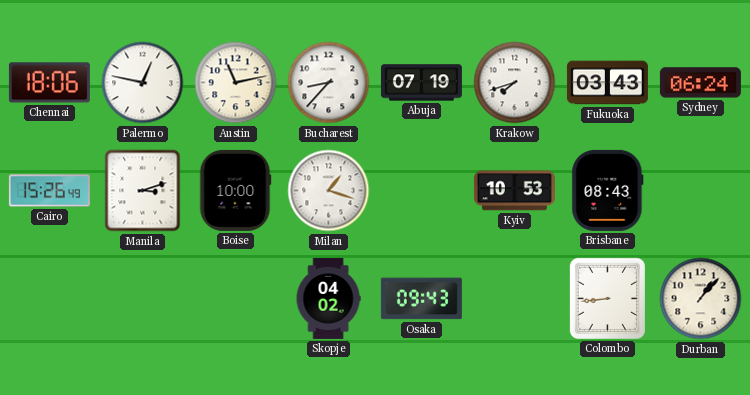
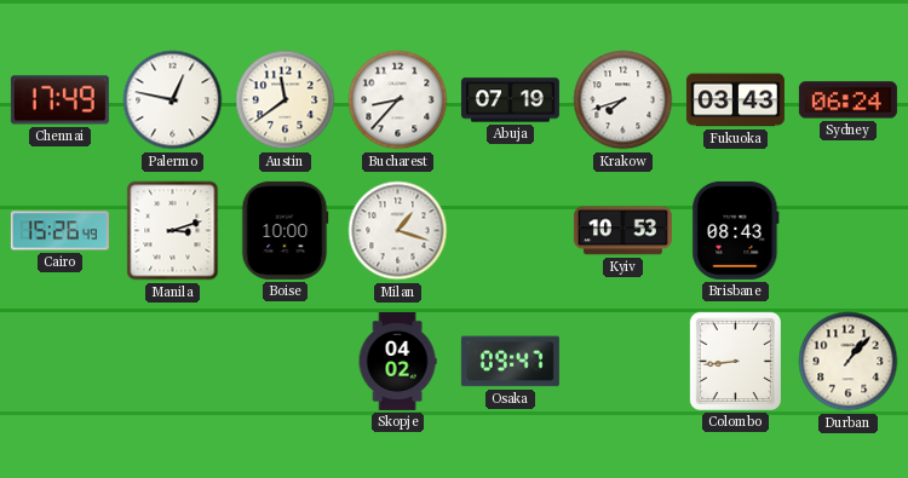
Chennai: 18:06 -> 17:49
Austin: 11:13 -> 11:39
Osaka: 09:43 -> 09:47
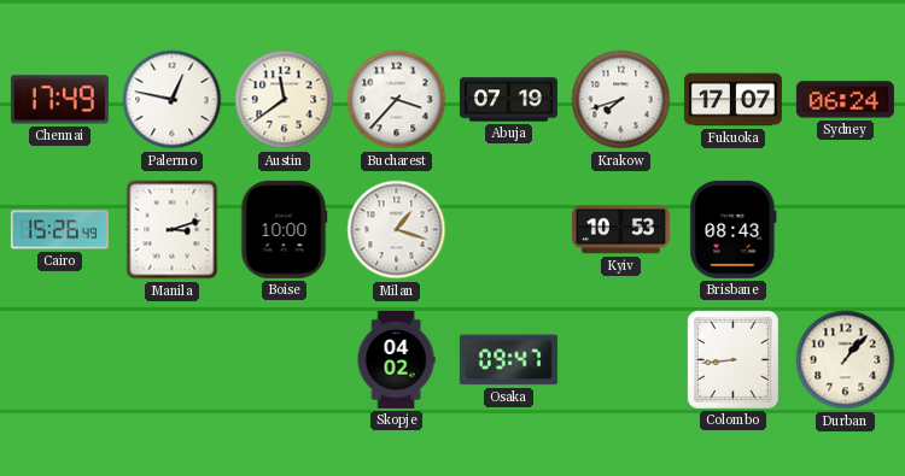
Bucharest: 8:37 -> 3:37
Fukuoka: 03:43 -> 17:07
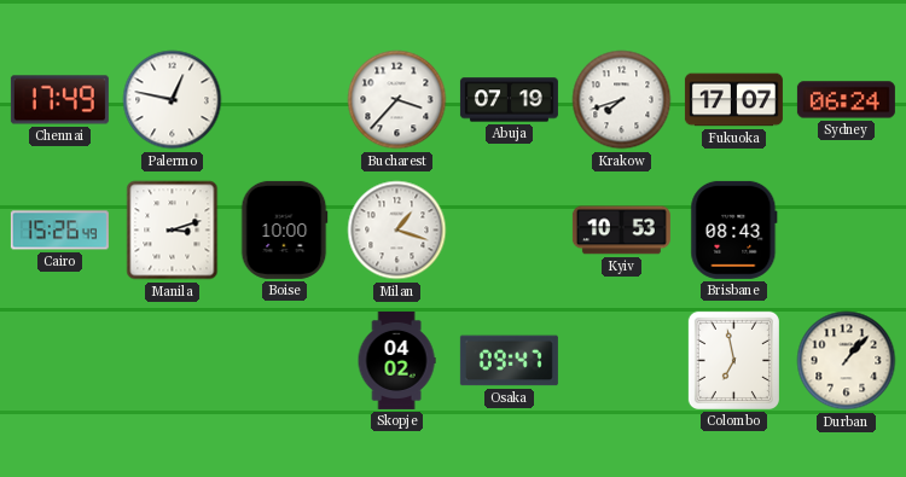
Austin: 11:39 -> none
Colombo: 8:44 -> 6:58
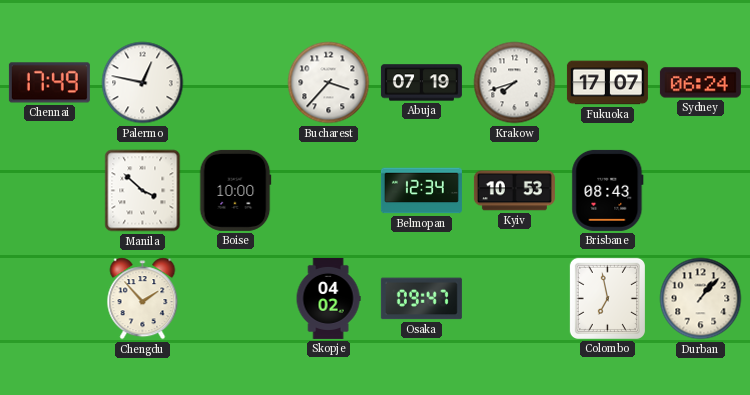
Cairo: 15:26 -> none
Manila: 3:12 -> 3:52
Milan: 1:18 -> none
Belmopan: none -> 12:34
Chengdu: none -> 1:53
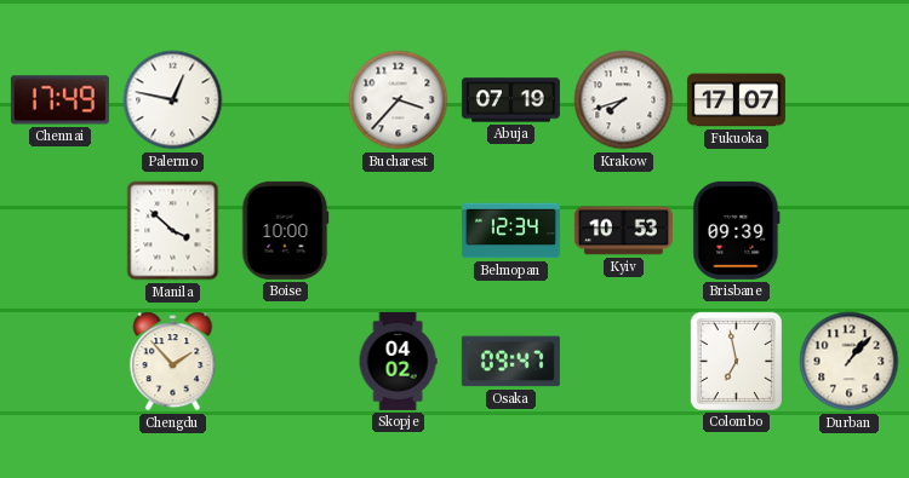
Sydney: 06:24 -> none
Brisbane: 08:43 -> 09:39
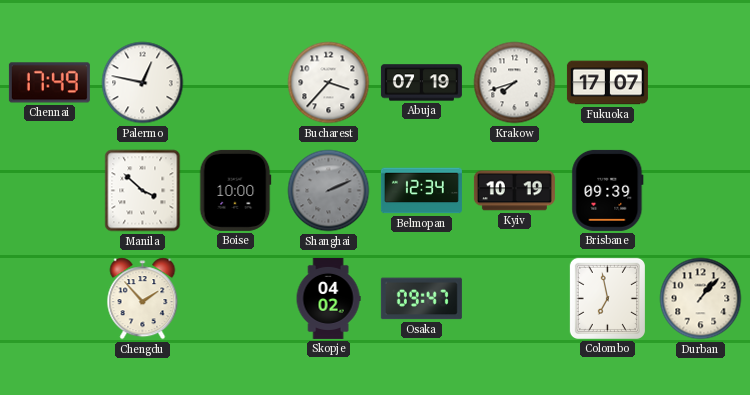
Shanghai: none -> 2:11
Kyiv: 10:53 -> 10:19
